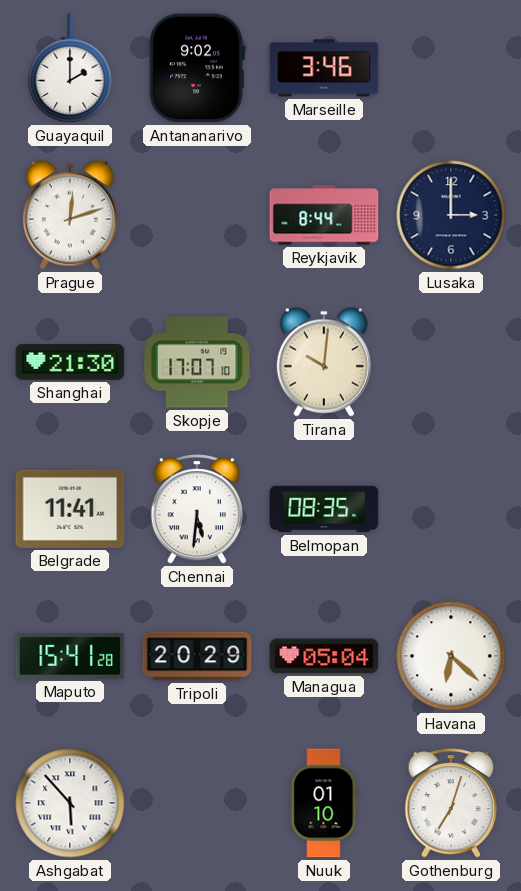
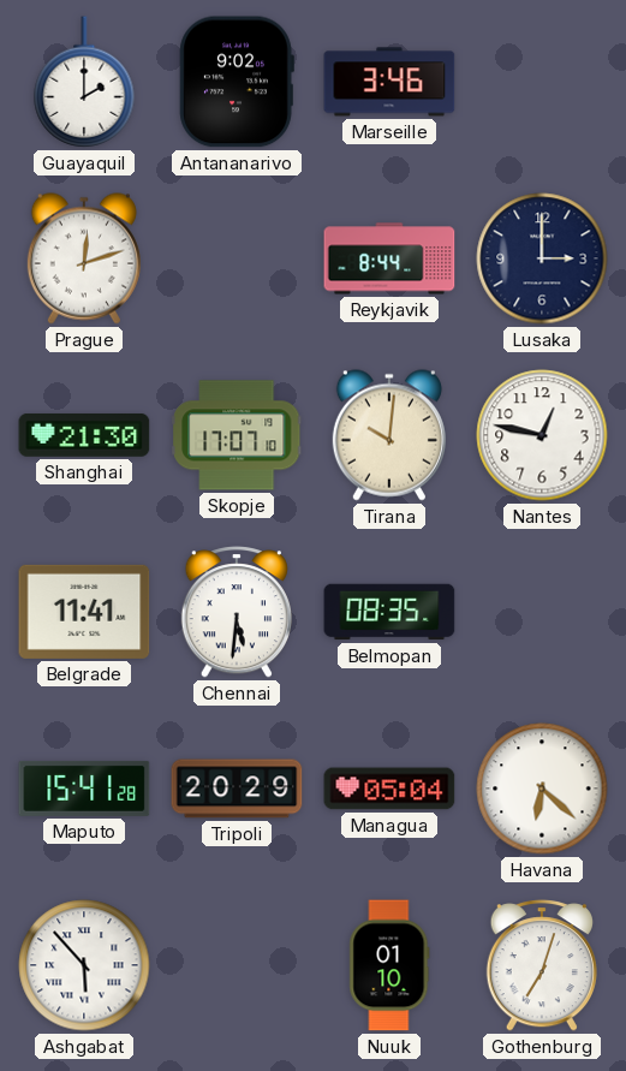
Nantes: none -> 12:47
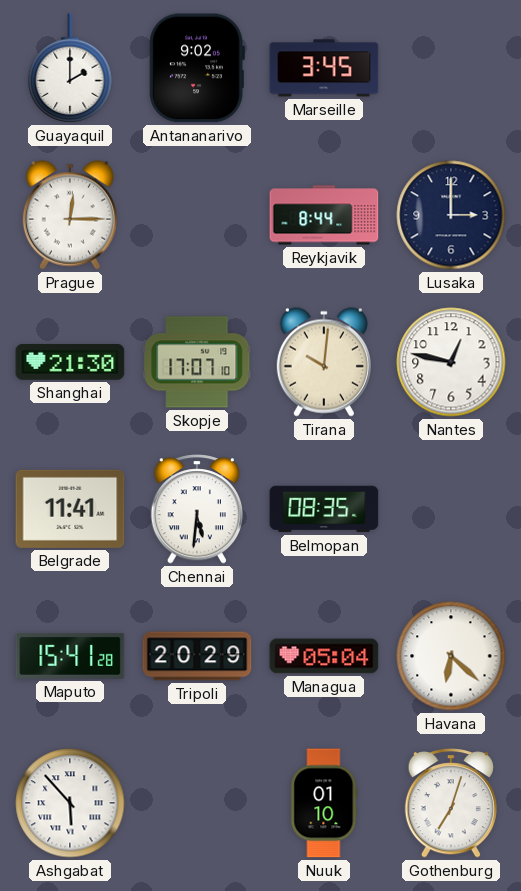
Marseille: 3:46 -> 3:45
Prague: 12:12 -> 12:15
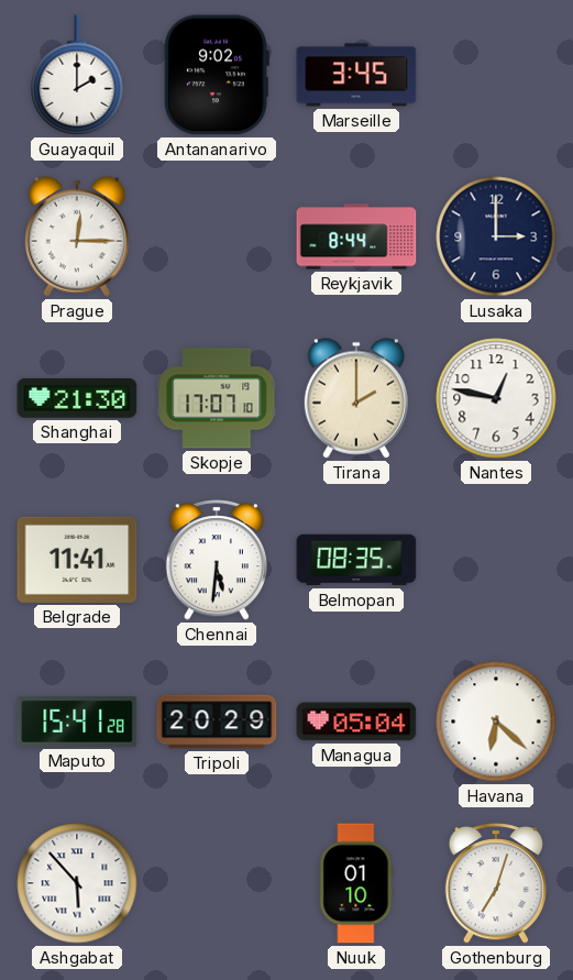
Tirana: 10:01 -> 2:00
